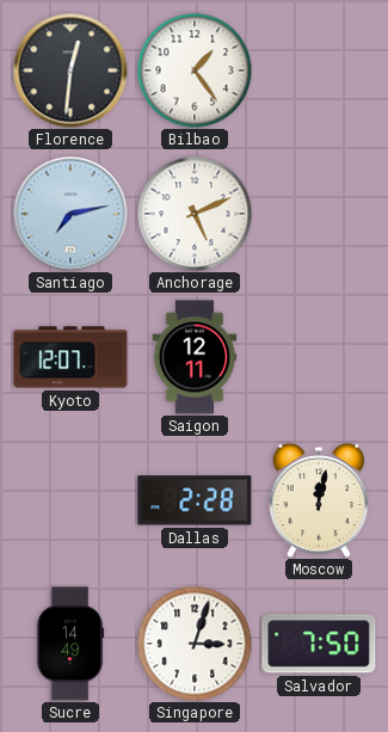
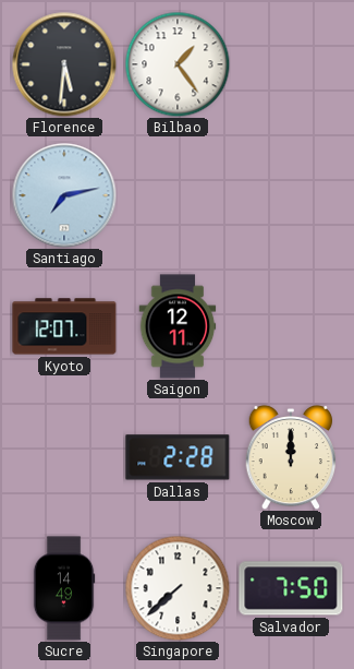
Florence: 12:31 -> 5:31
Anchorage: 5:11 -> none
Moscow: 12:02 -> 12:00
Singapore: 3:03 -> 7:38
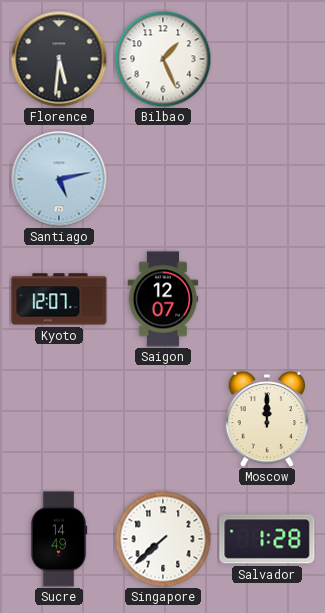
Bilbao: 1:24 -> 1:26
Santiago: 7:13 -> 5:13
Saigon: 12:11 -> 12:07
Dallas: 2:28 -> none
Salvador: 7:50 -> 1:28
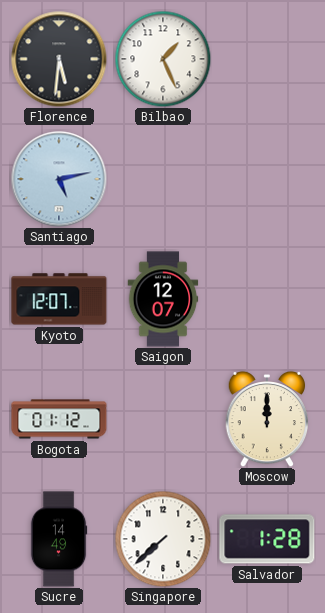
Bogota: none -> 01:12
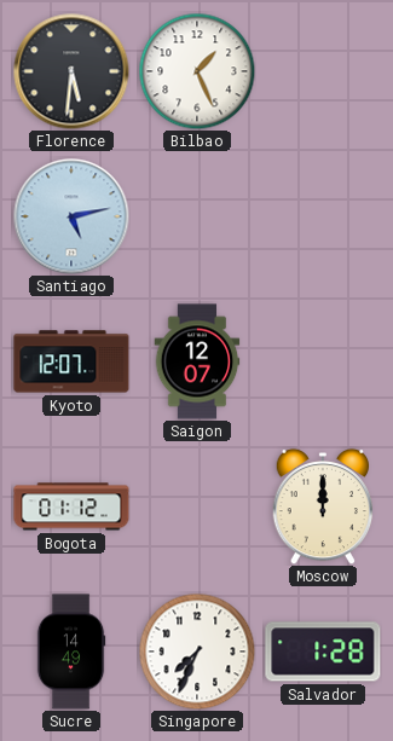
Singapore: 7:38 -> 7:34
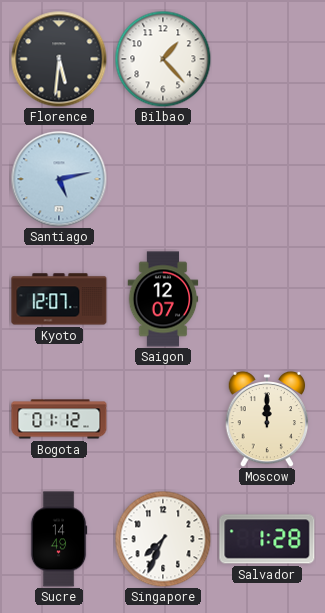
Bilbao: 1:26 -> 1:23
